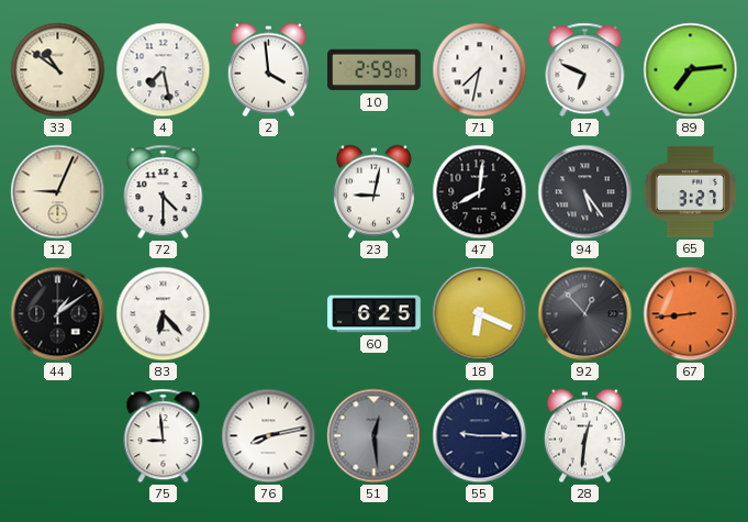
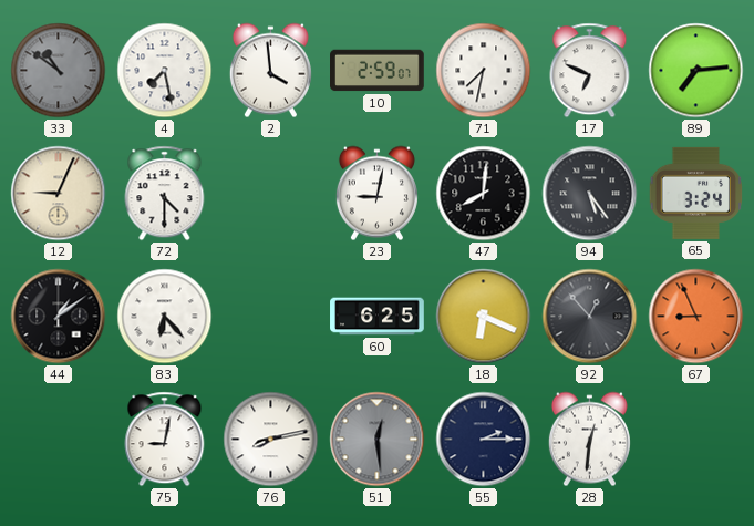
33 dial: cream -> grey
65: 3:27 -> 3:24
67: 8:44 -> 8:56
75: 8:59 -> 9:02
55: 9:15 -> 2:15
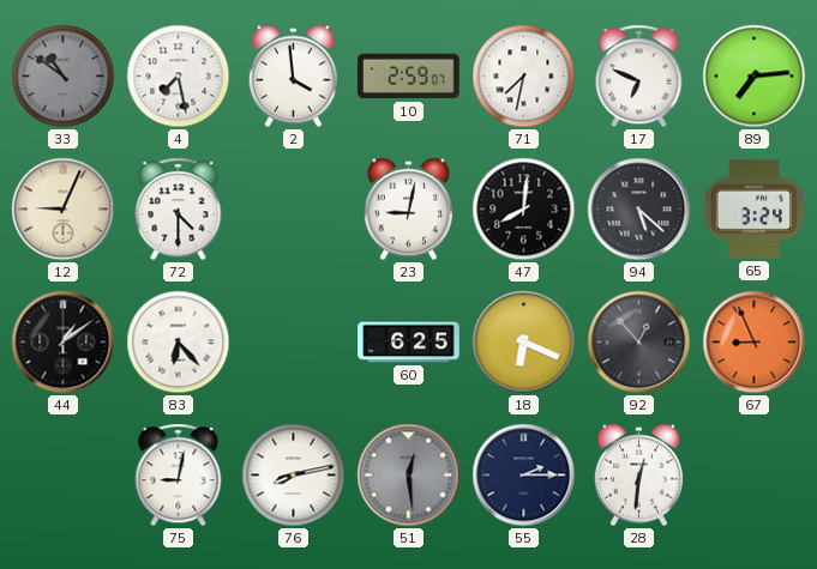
94: 5:24 -> 5:22
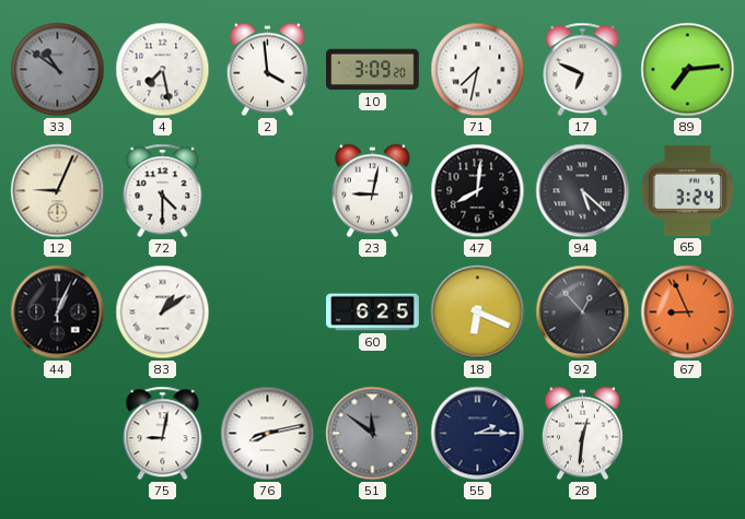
10: 2:59 -> 3:09
44: 1:09 -> 1:04
83: 6:23 -> 1:09
51: 12:29 -> 11:51
